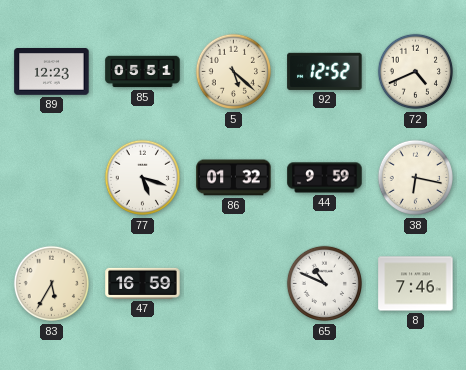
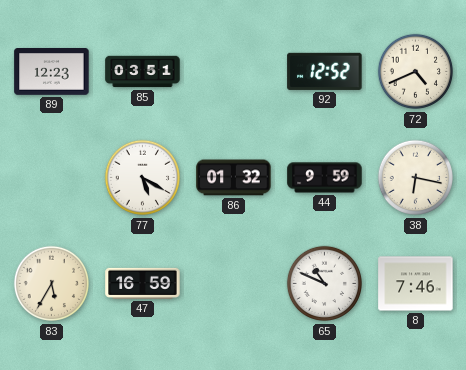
85: 05:51 -> 03:51
5: 5:22 -> none
77: 5:18 -> 5:20
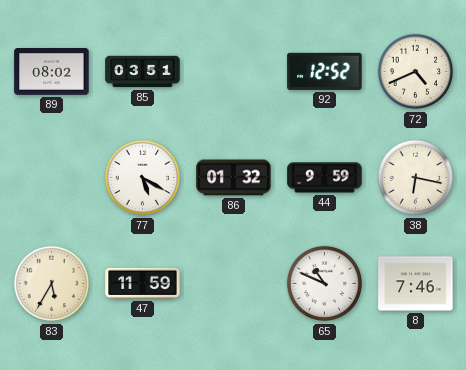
89: 12:23 -> 08:02
47: 16:59 -> 11:59
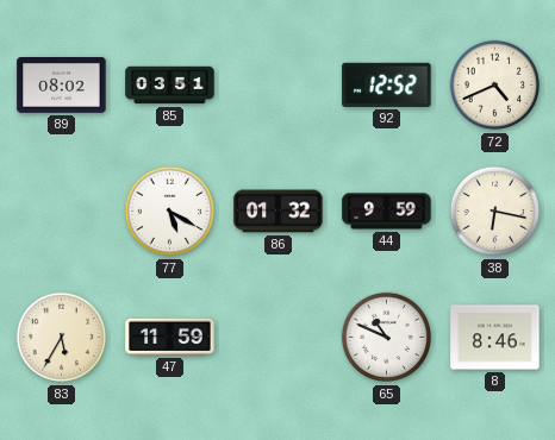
8: 7:46 -> 8:46
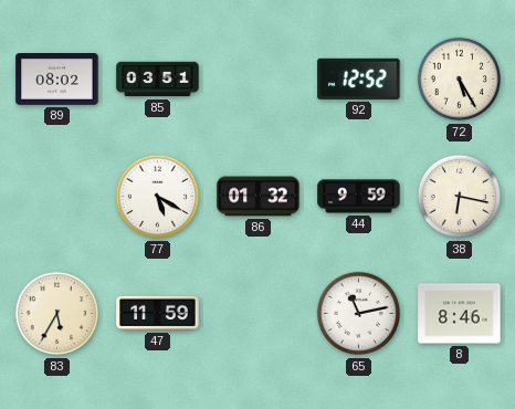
72: 4:41 -> 5:25
65: 10:49 -> 11:13
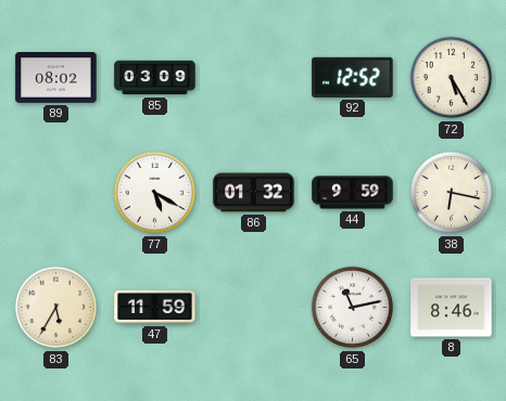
85: 03:51 -> 03:09
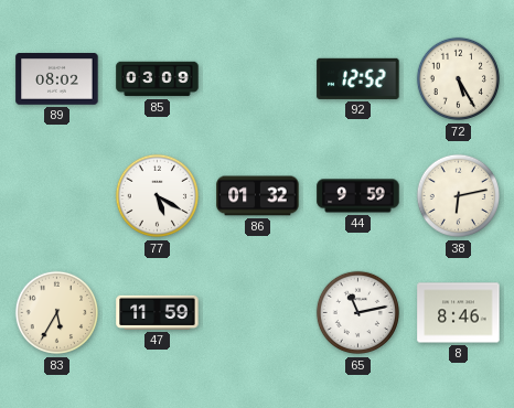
38: 6:17 -> 6:13
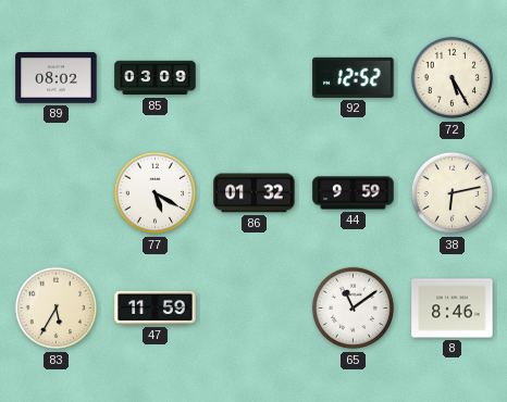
65: 11:13 -> 11:09
